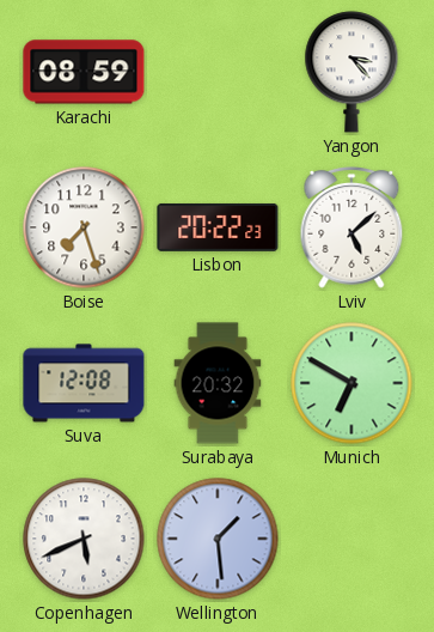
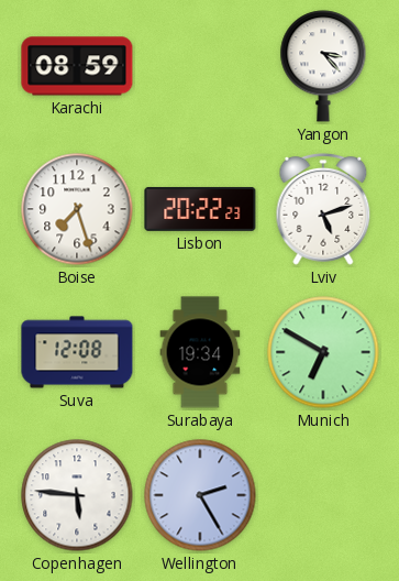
Lviv: 5:08 -> 5:12
Surabaya: 20:32 -> 19:34
Copenhagen: 5:41 -> 5:46
Wellington: 1:29 -> 2:25
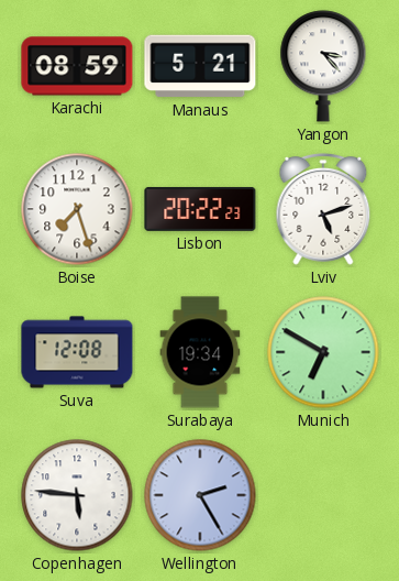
Manaus: none -> 5:21
